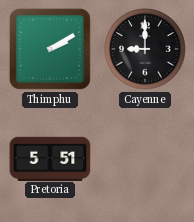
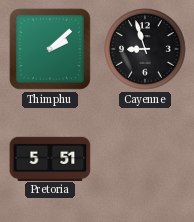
Thimphu: 2:10 -> 2:08
Cayenne: 9:00 -> 8:57
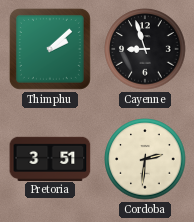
Pretoria: 5:51 -> 3:51
Cordoba: none -> 2:31
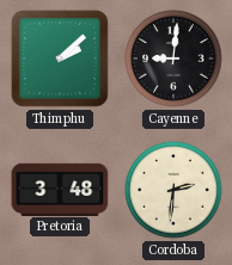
Cayenne: 8:57 -> 9:01
Pretoria: 3:51 -> 3:48
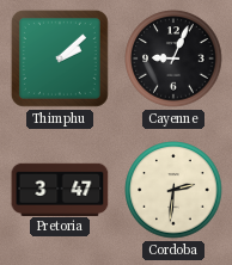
Cayenne: 9:01 -> 9:04
Pretoria: 3:48 -> 3:47
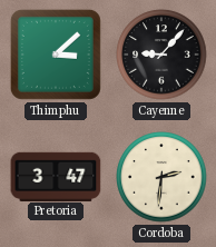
Thimphu: 2:08 -> 3:08
Cayenne: 9:04 -> 9:07
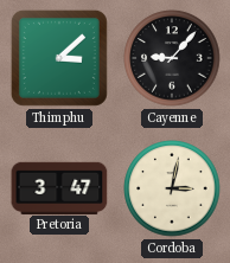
Cordoba: 2:31 -> 3:02
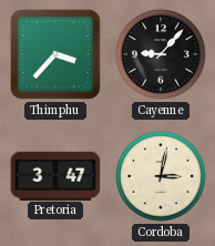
Thimphu: 3:08 -> 3:37
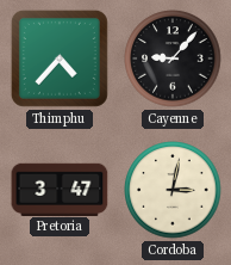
Thimphu: 3:37 -> 4:37
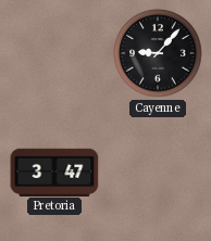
Thimphu: 4:37 -> none
Cordoba: 3:02 -> none
